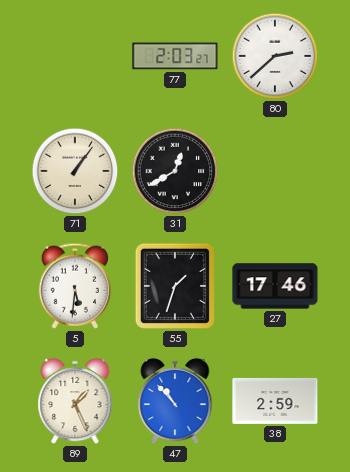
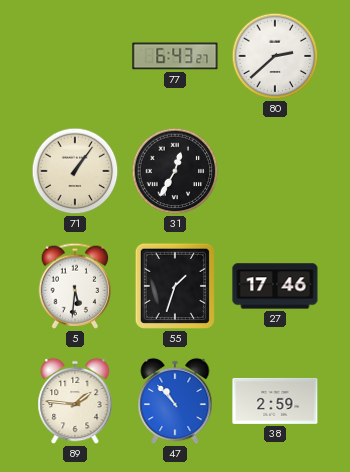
77: 2:03 -> 6:43
31: 12:40 -> 12:35
89: 1:26 -> 1:46
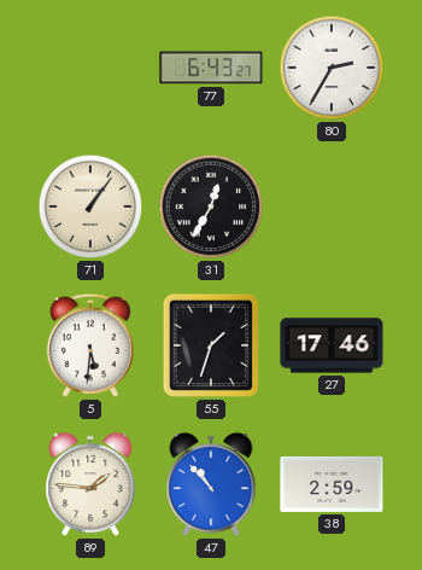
80: 2:38 -> 2:35
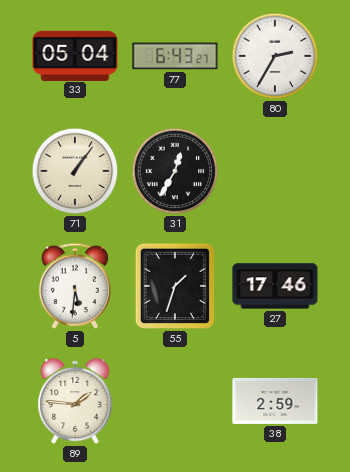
33: none -> 05:04
47: 10:53 -> none
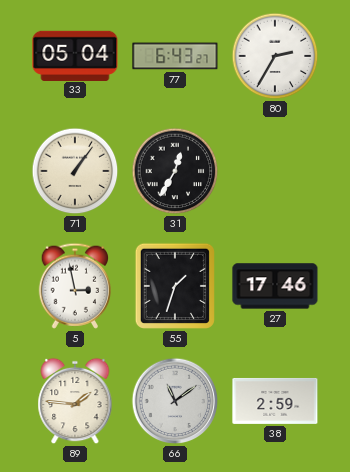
5: 5:31 -> 2:58
66: none -> 11:09
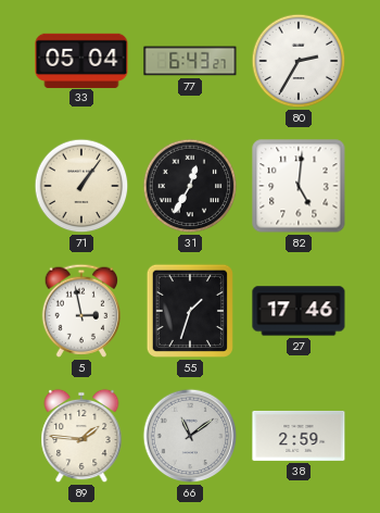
82: none -> 5:01
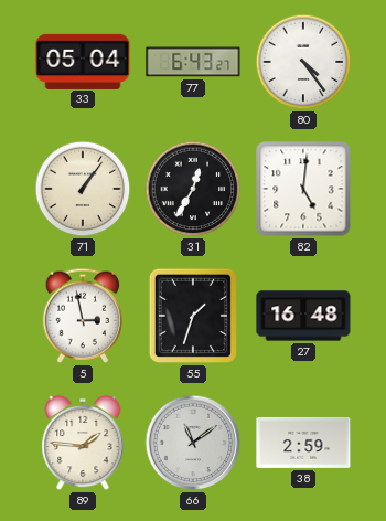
80: 2:35 -> 4:24
27: 17:46 -> 16:48
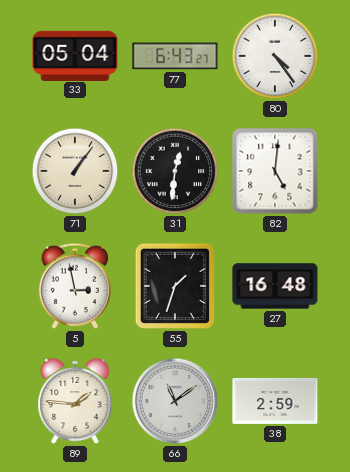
31: 12:35 -> 12:31
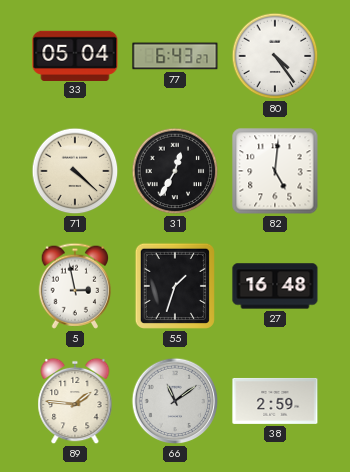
71: 1:06 -> 4:22
31: 12:31 -> 12:35
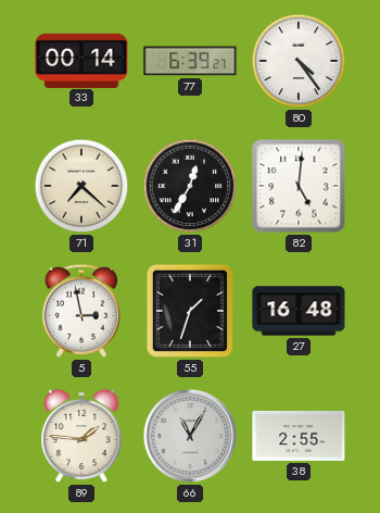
33: 05:04 -> 00:14
77: 6:43 -> 6:39
71: 4:22 -> 7:22
66: 11:09 -> 11:05
38: 2:59 -> 2:55
